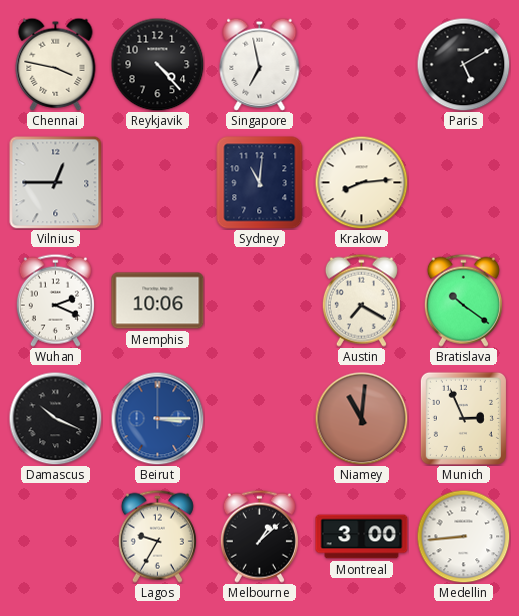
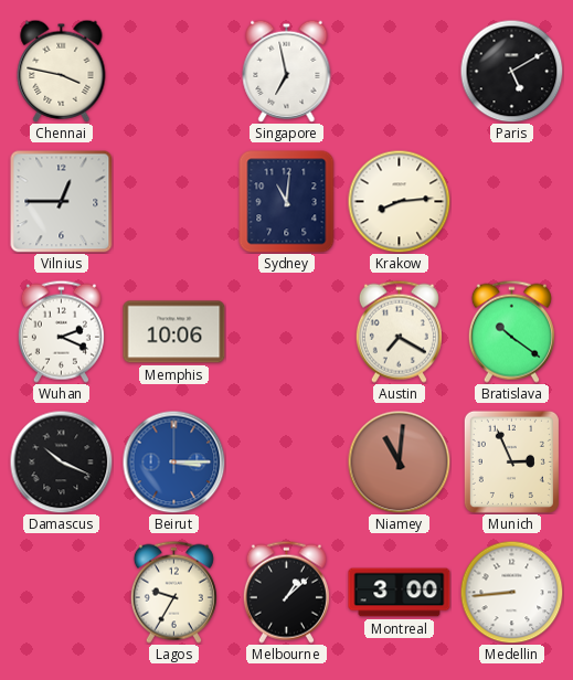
Reykjavik: 4:23 -> none
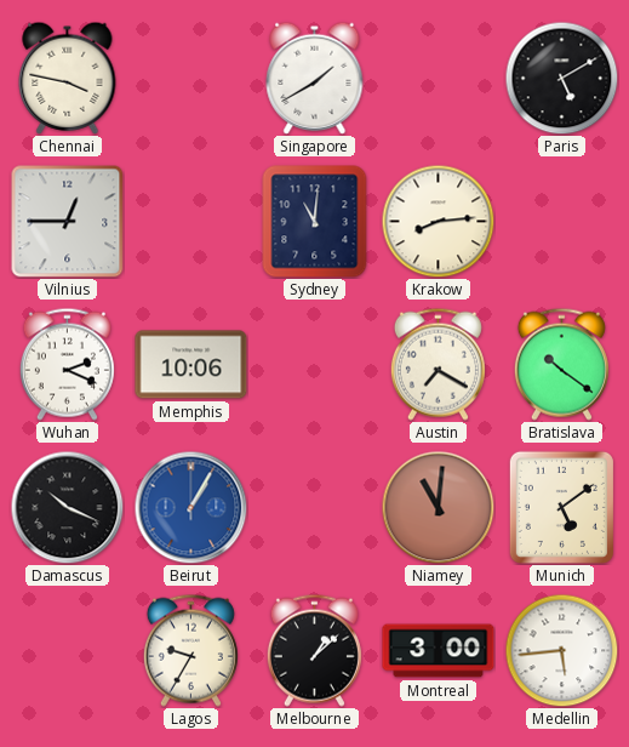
Singapore: 6:58 -> 1:40
Beirut: 3:15 -> 1:05
Munich: 2:56 -> 5:09
Medellin: 8:44 -> 5:44
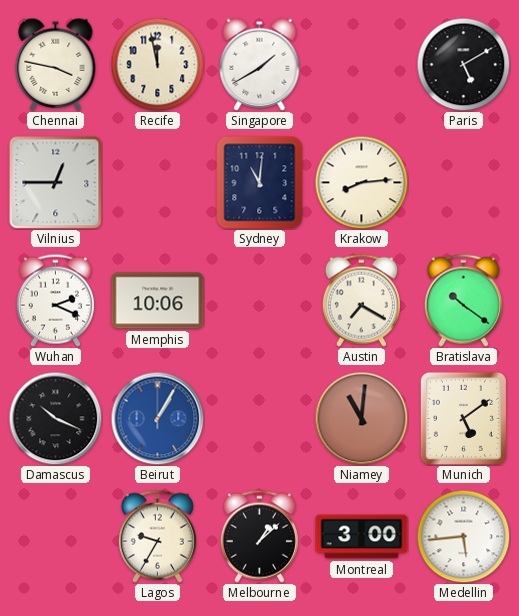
Recife: none -> 11:58
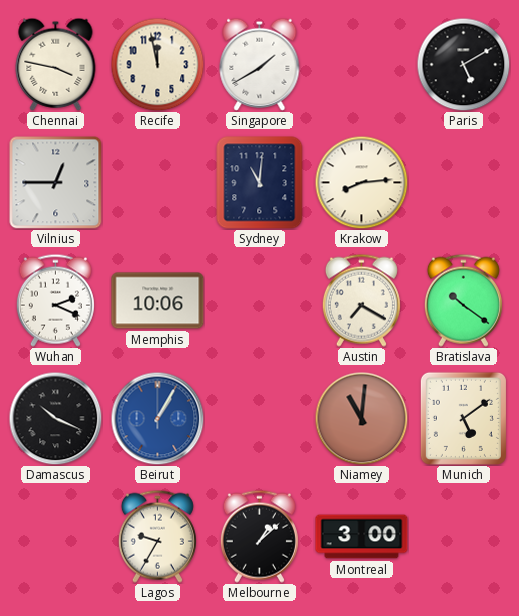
Medellin: 5:44 -> none
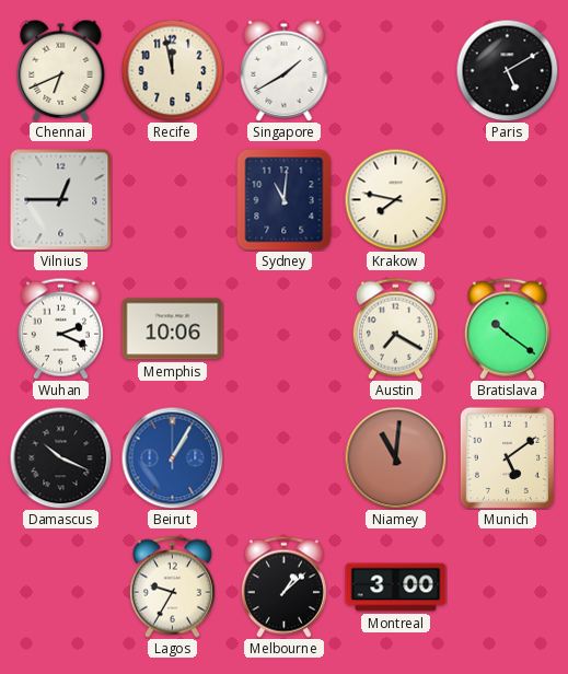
Chennai: 3:47 -> 6:41
Krakow: 8:14 -> 7:47
